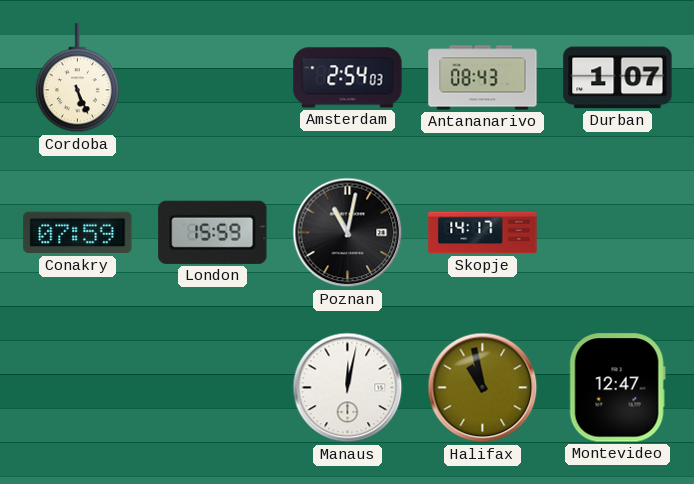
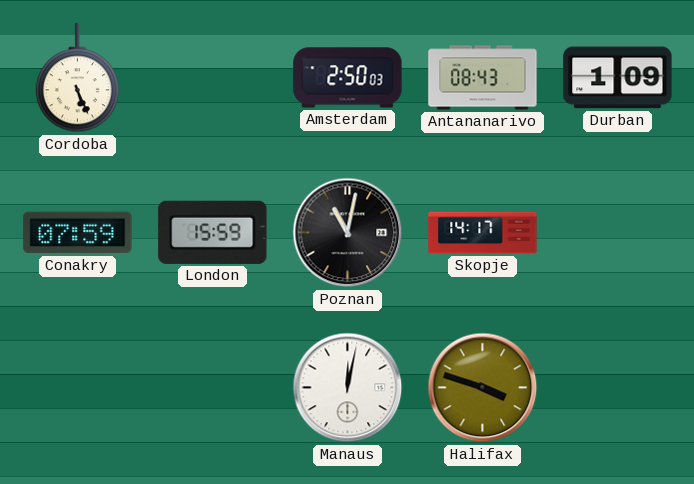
Amsterdam: 2:54 -> 2:50
Durban: 1:07 -> 1:09
Halifax: 10:58 -> 3:48
Montevideo: 12:47 -> none
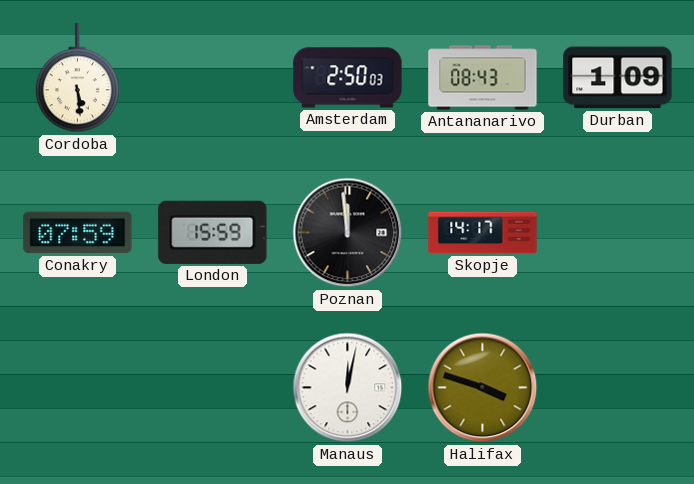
Cordoba: 5:26 -> 5:29
Poznan: 11:02 -> 11:59
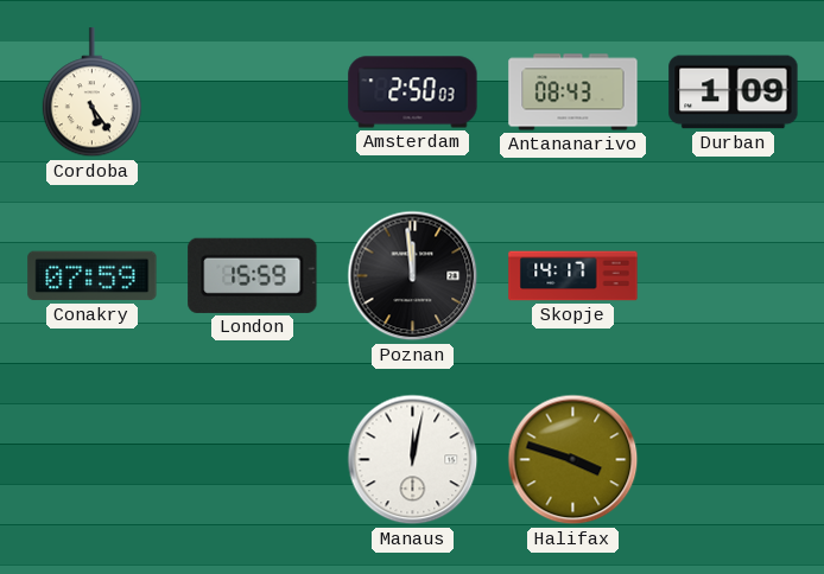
Cordoba: 5:29 -> 5:24
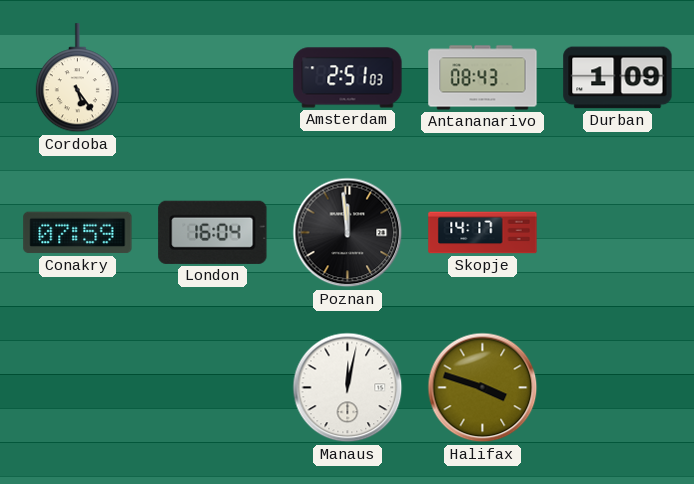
Amsterdam: 2:50 -> 2:51
London: 15:59 -> 16:04
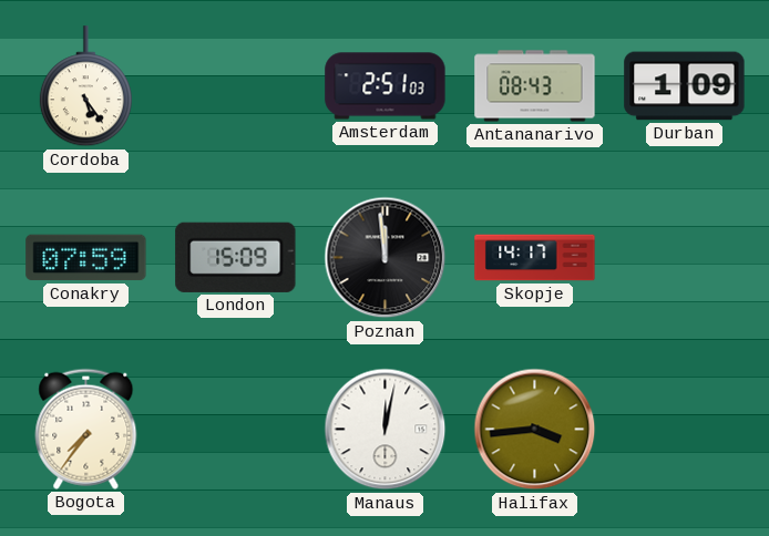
London: 16:04 -> 15:09
Bogota: none -> 7:36
Halifax: 3:48 -> 3:44
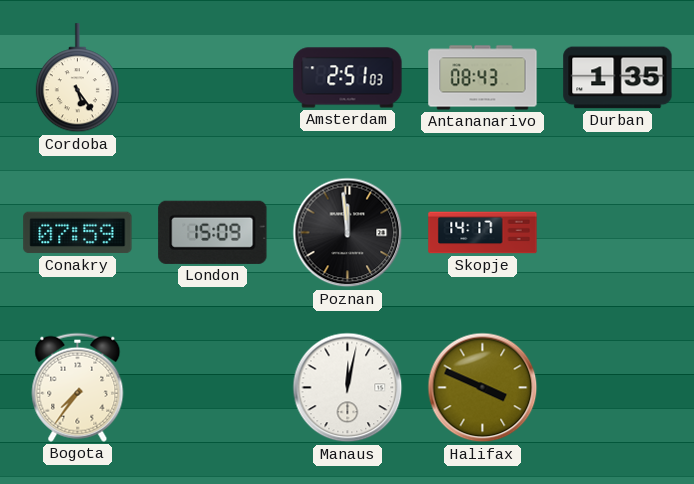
Durban: 1:09 -> 1:35
Halifax: 3:44 -> 3:49
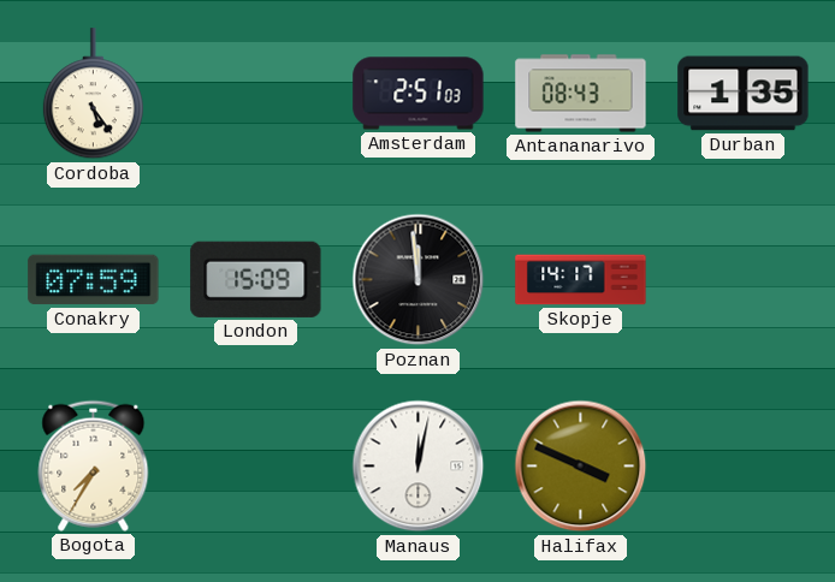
Bogota: 7:36 -> 7:35
